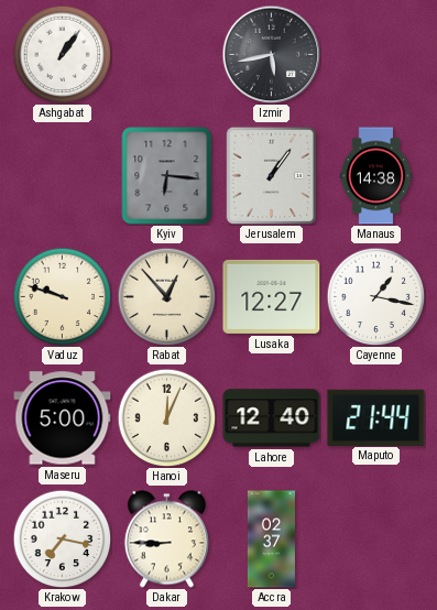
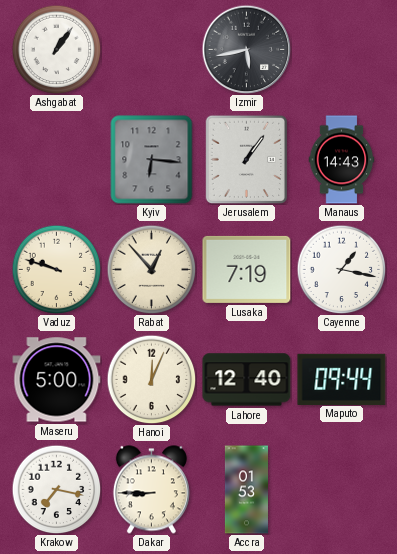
Manaus: 14:38 -> 14:43
Lusaka: 12:27 -> 7:19
Maputo: 21:44 -> 09:44
Accra: 02:37 -> 01:53
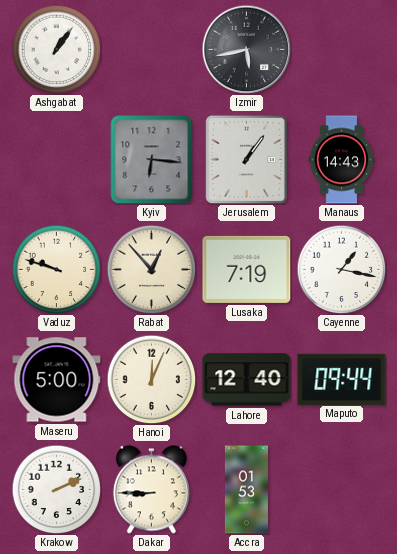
Krakow: 7:17 -> 2:11
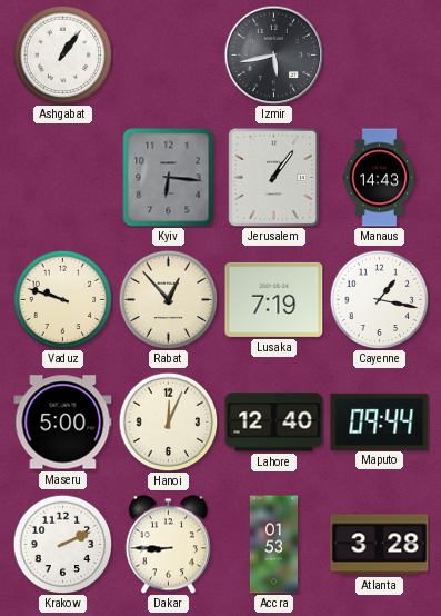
Atlanta: none -> 3:28
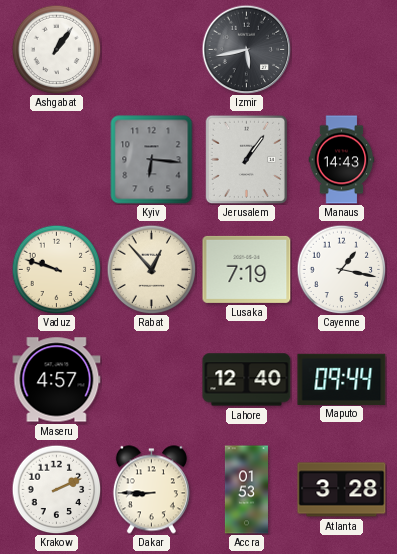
Maseru: 5:00 -> 4:57
Hanoi: 12:04 -> none
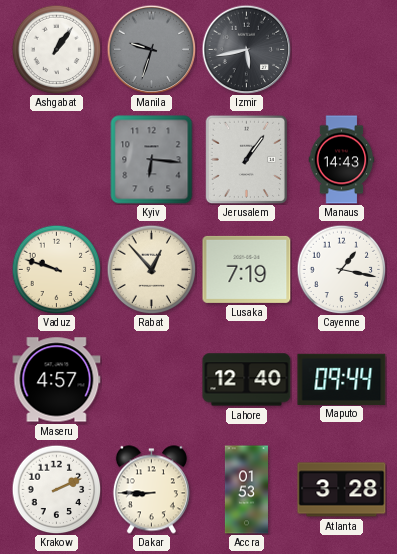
Manila: none -> 9:33
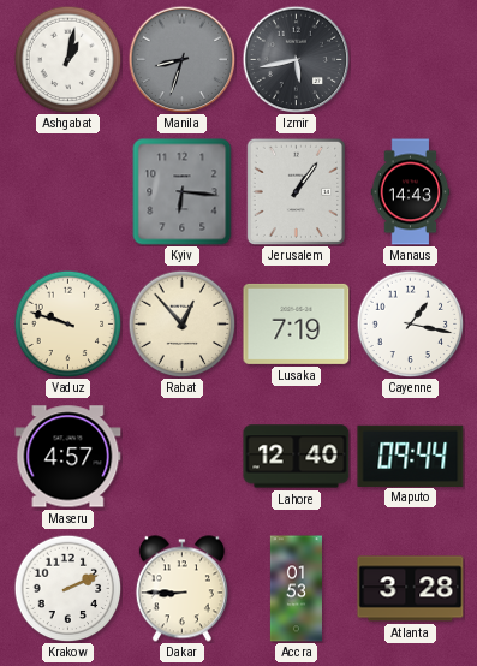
Ashgabat: 1:06 -> 1:02
Manila: 9:33 -> 8:33
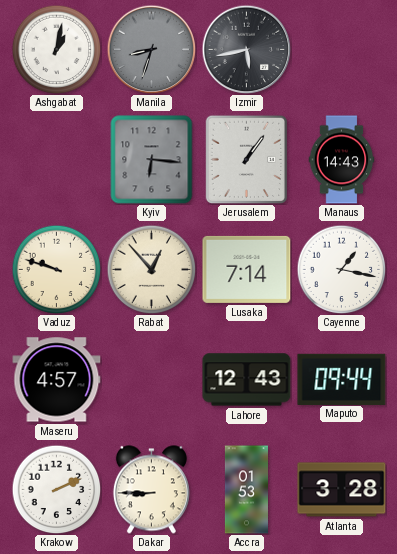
Lusaka: 7:19 -> 7:14
Lahore: 12:40 -> 12:43
